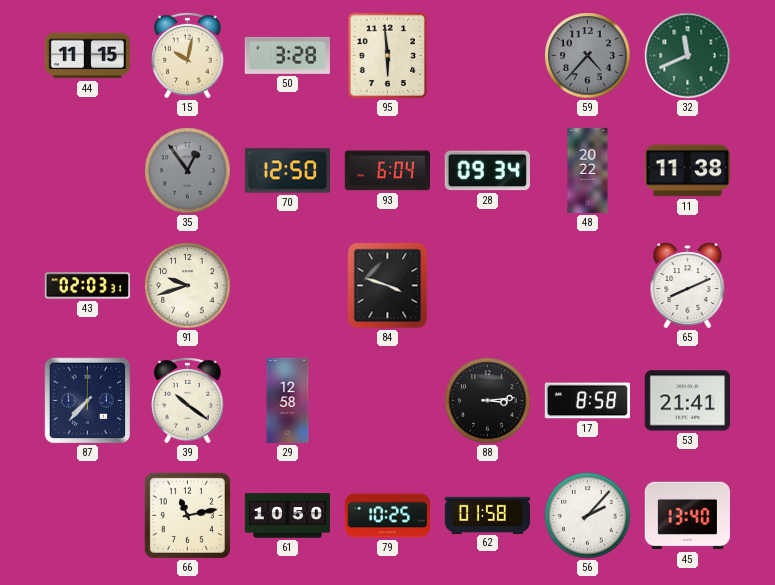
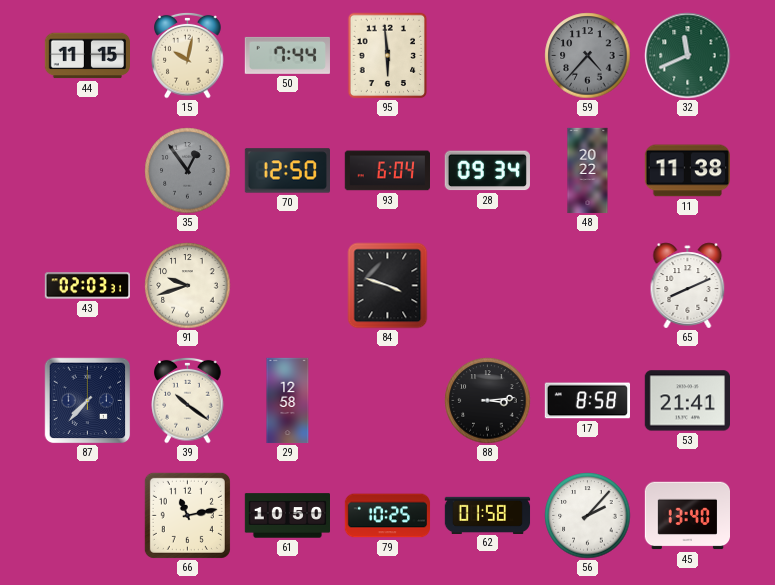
50: 3:28 -> 7:44
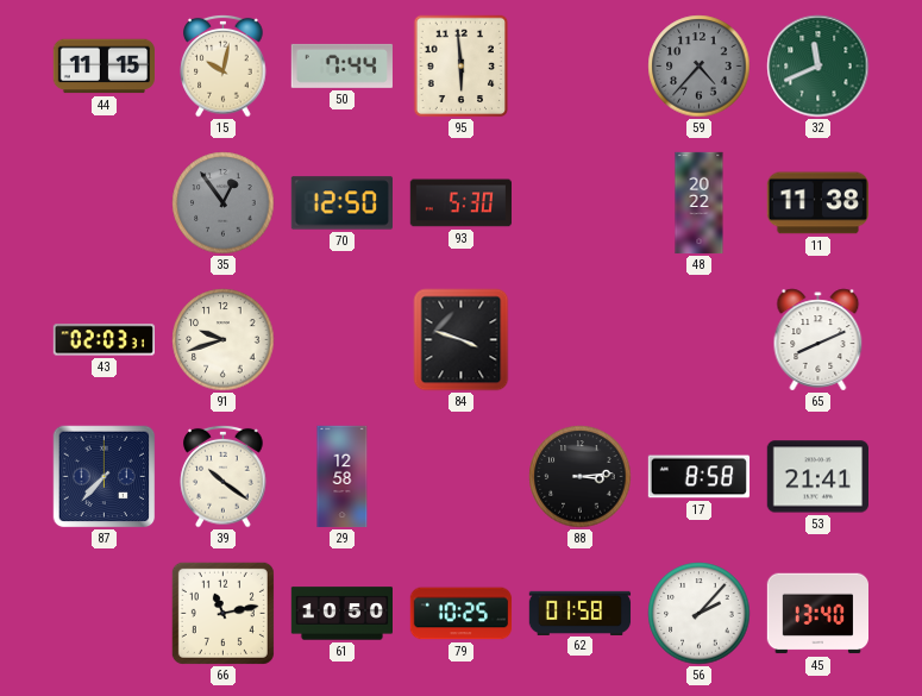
93: 6:04 -> 5:30
28: 09:34 -> none
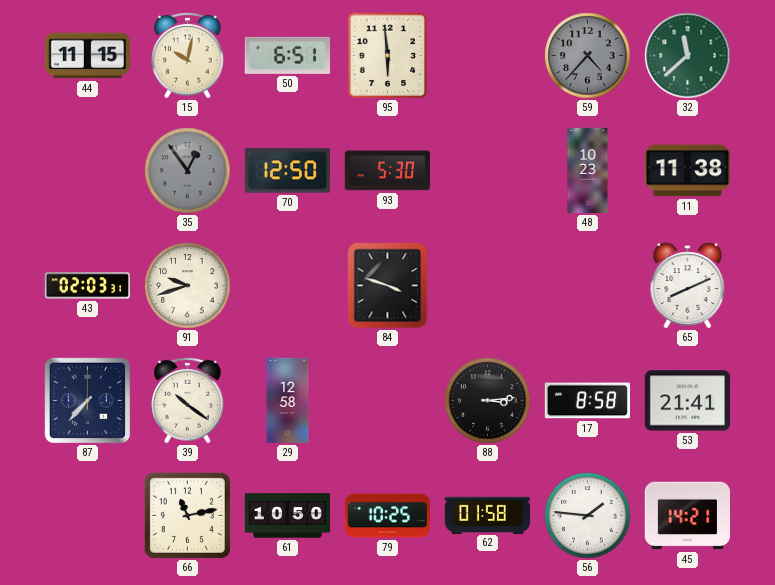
50: 7:44 -> 6:51
32: 11:41 -> 11:38
48: 20:22 -> 10:23
56: 2:07 -> 1:46
45: 13:40 -> 14:21
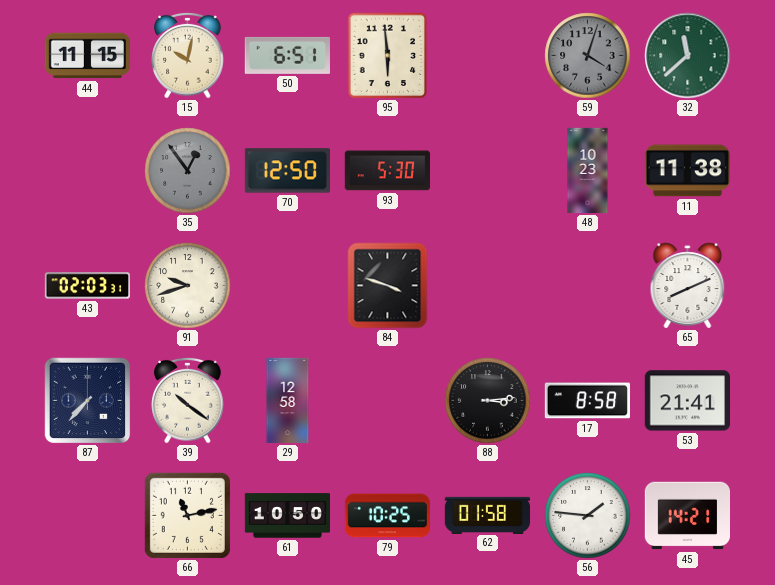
59: 4:37 -> 4:03
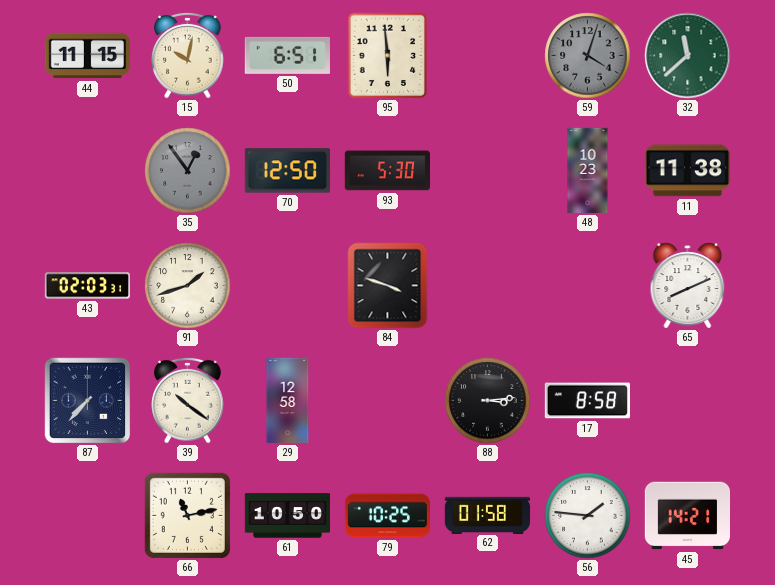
91: 9:42 -> 1:42
53: 21:41 -> none
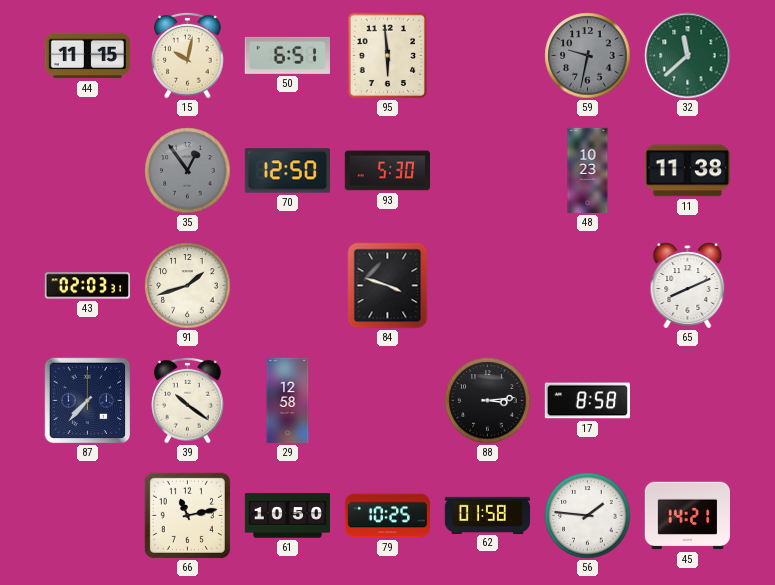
59: 4:03 -> 9:32
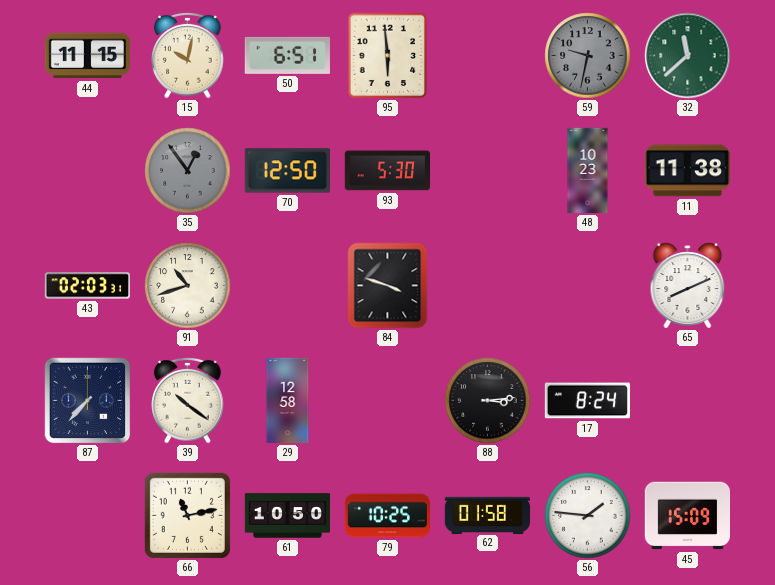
91: 1:42 -> 10:42
17: 8:58 -> 8:24
45: 14:21 -> 15:09
